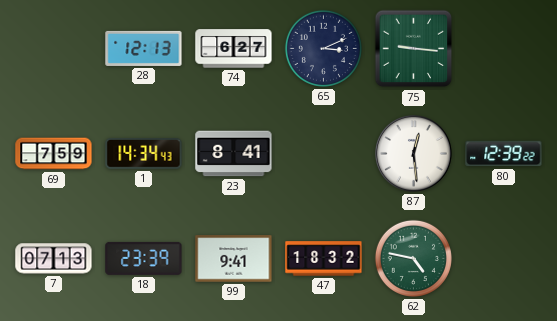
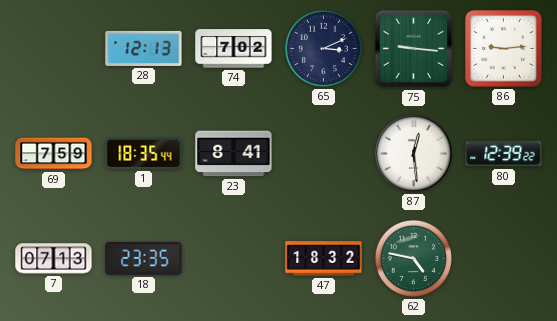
74: 6:27 -> 7:02
86: none -> 9:14
1: 14:34 -> 18:35
18: 23:39 -> 23:35
99: 9:41 -> none
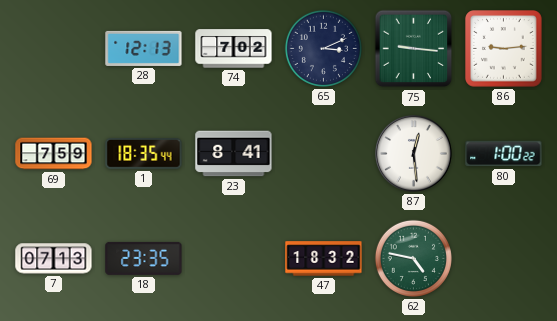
80: 12:39 -> 1:00
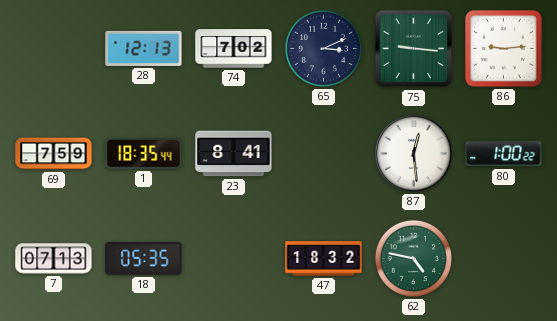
18: 23:35 -> 05:35
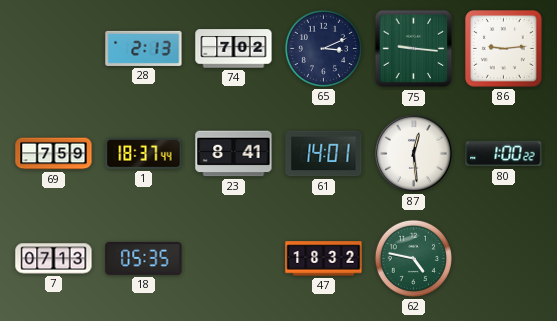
28: 12:13 -> 2:13
1: 18:35 -> 18:37
61: none -> 14:01
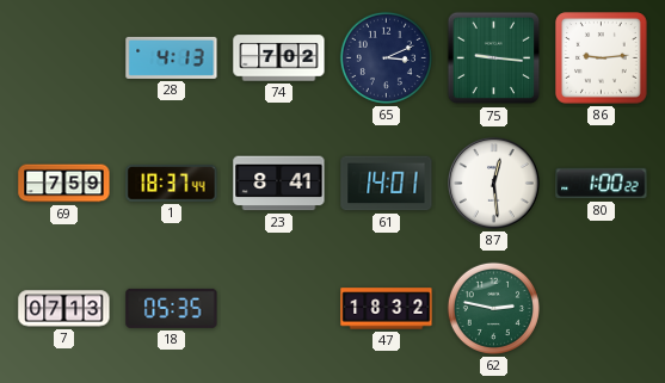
28: 2:13 -> 4:13
62: 4:47 -> 2:47
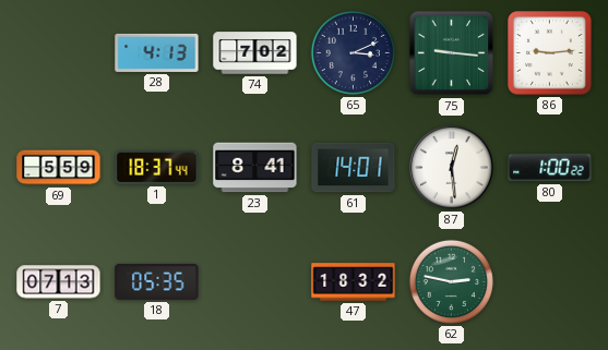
69: 7:59 -> 5:59
